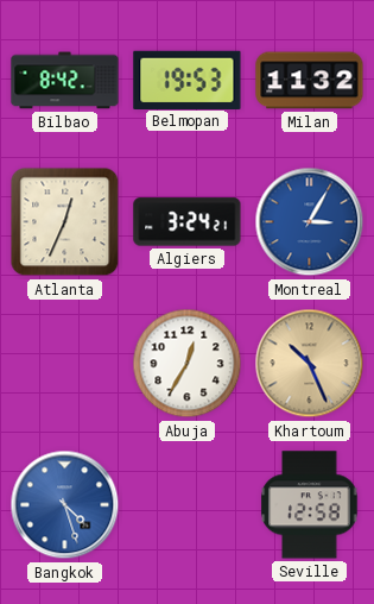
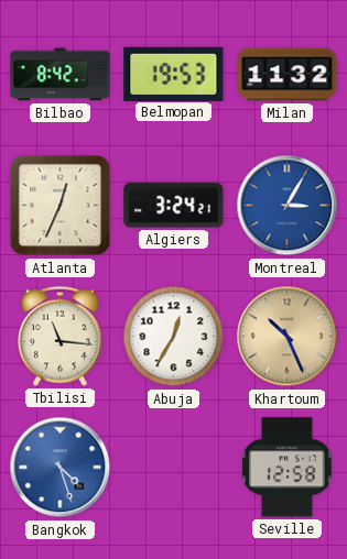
Tbilisi: none -> 11:16
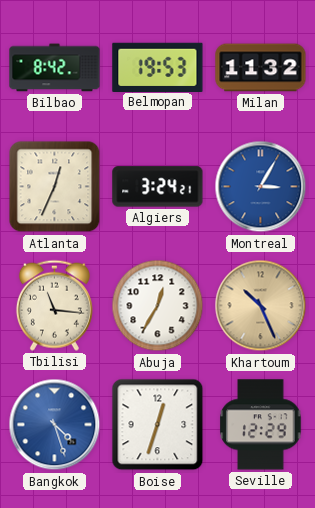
Boise: none -> 12:33
Seville: 12:58 -> 12:29
